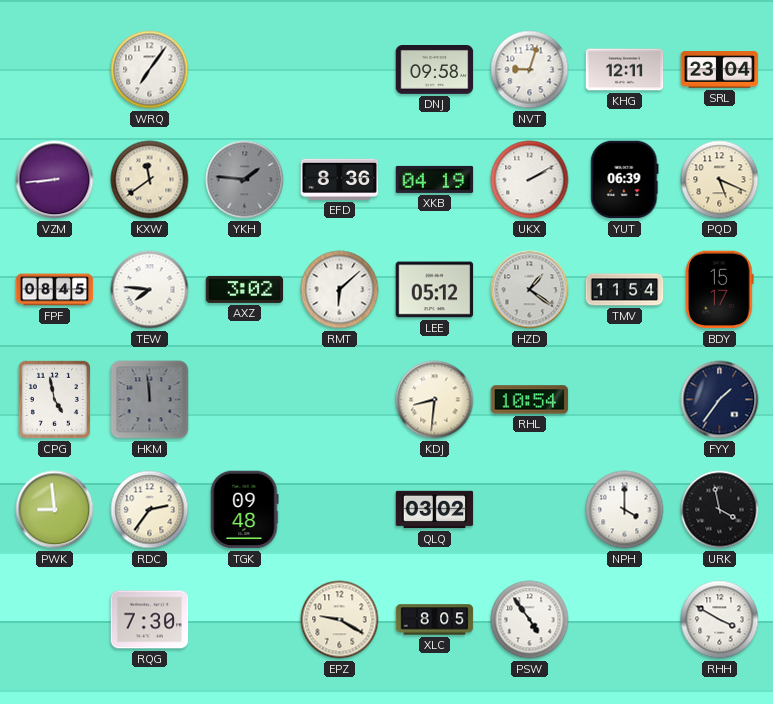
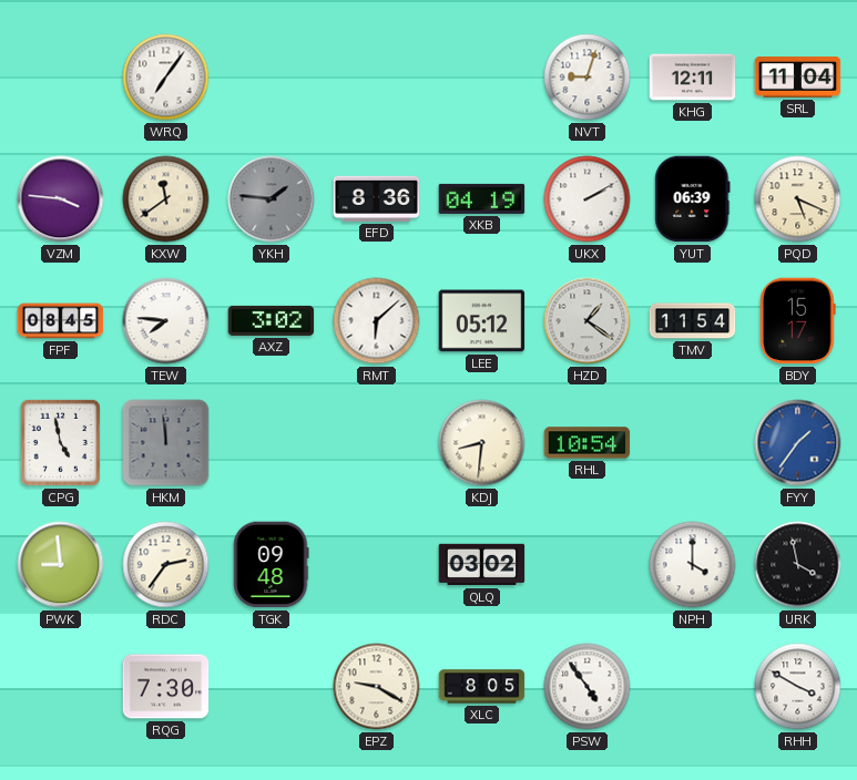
DNJ: 09:58 -> none
SRL: 23:04 -> 11:04
VZM: 8:44 -> 3:46
FYY dial: navy -> blue
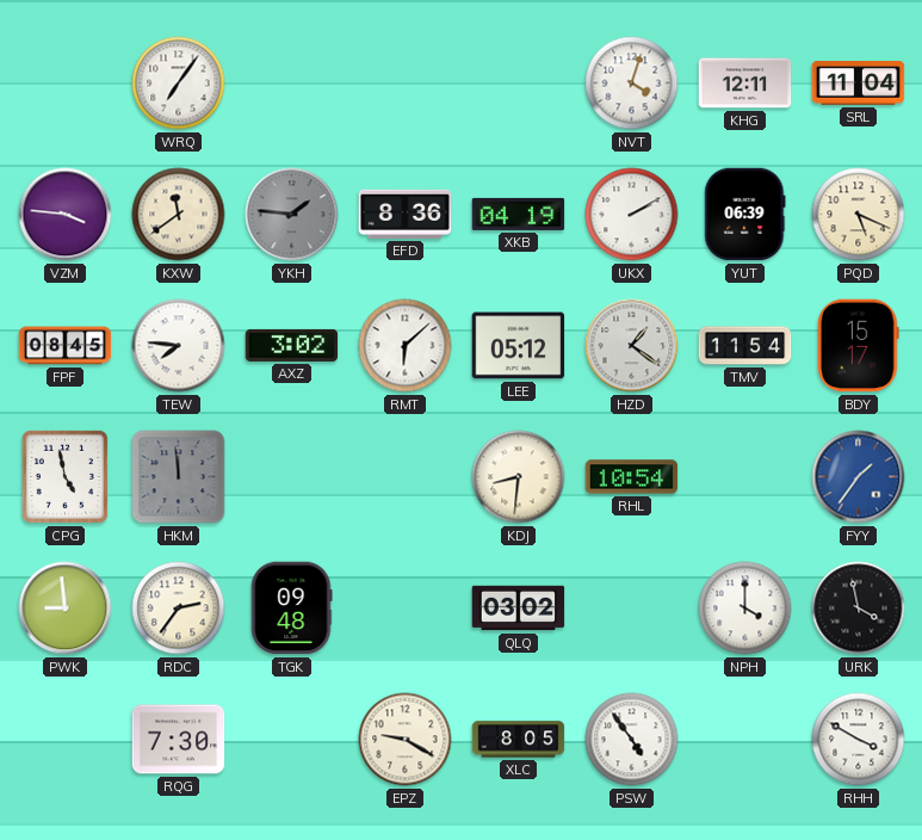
NVT: 9:03 -> 4:03
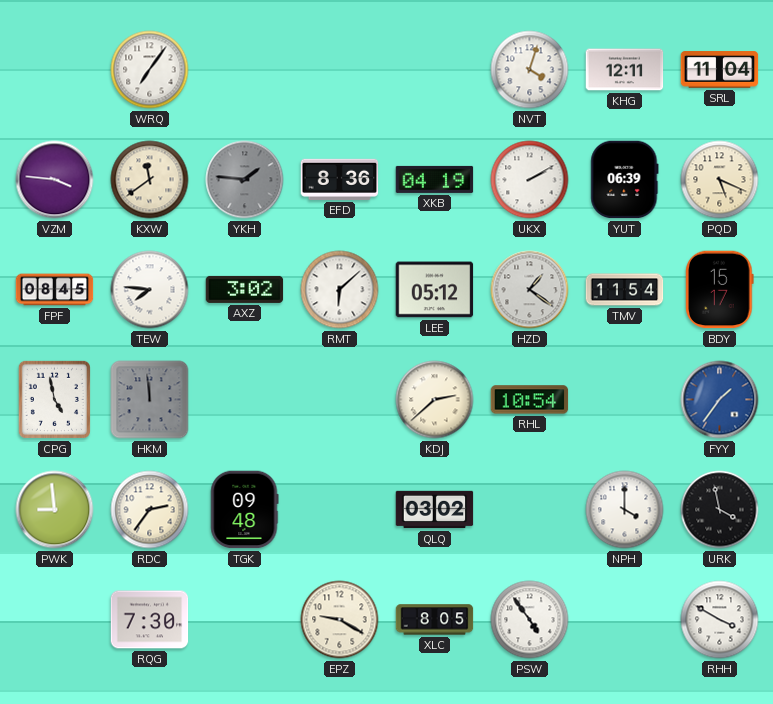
KDJ: 8:31 -> 2:38
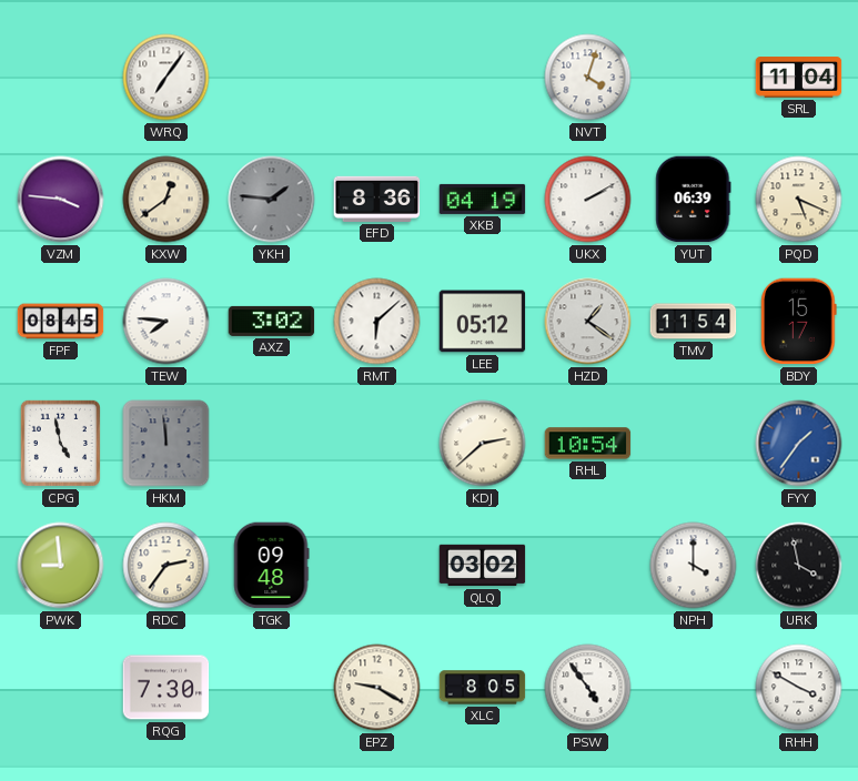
KHG: 12:11 -> none
KXW: 11:39 -> 12:39
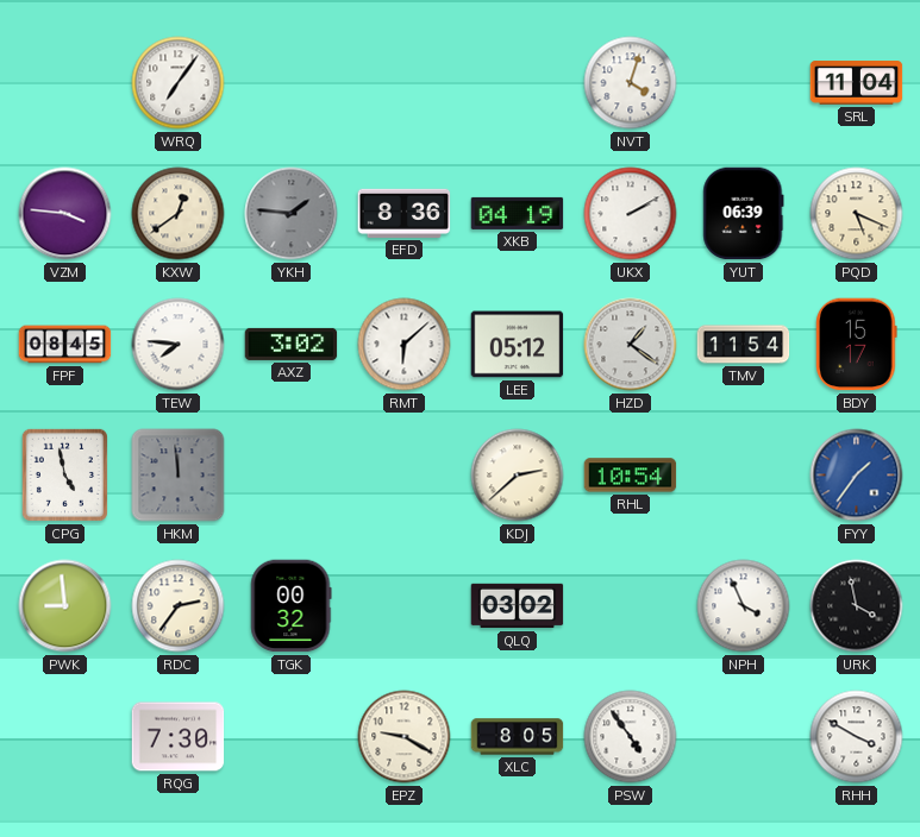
TGK: 09:48 -> 00:32
NPH: 4:00 -> 3:56
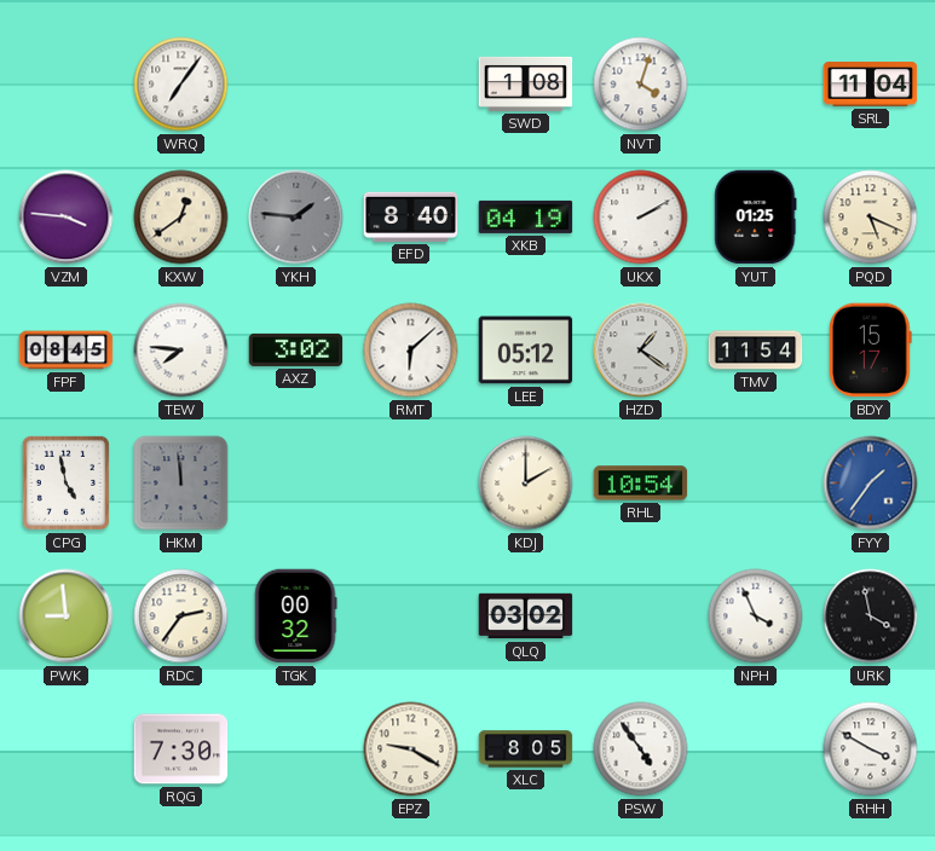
SWD: none -> 1:08
EFD: 8:36 -> 8:40
YUT: 06:39 -> 01:25
KDJ: 2:38 -> 2:00
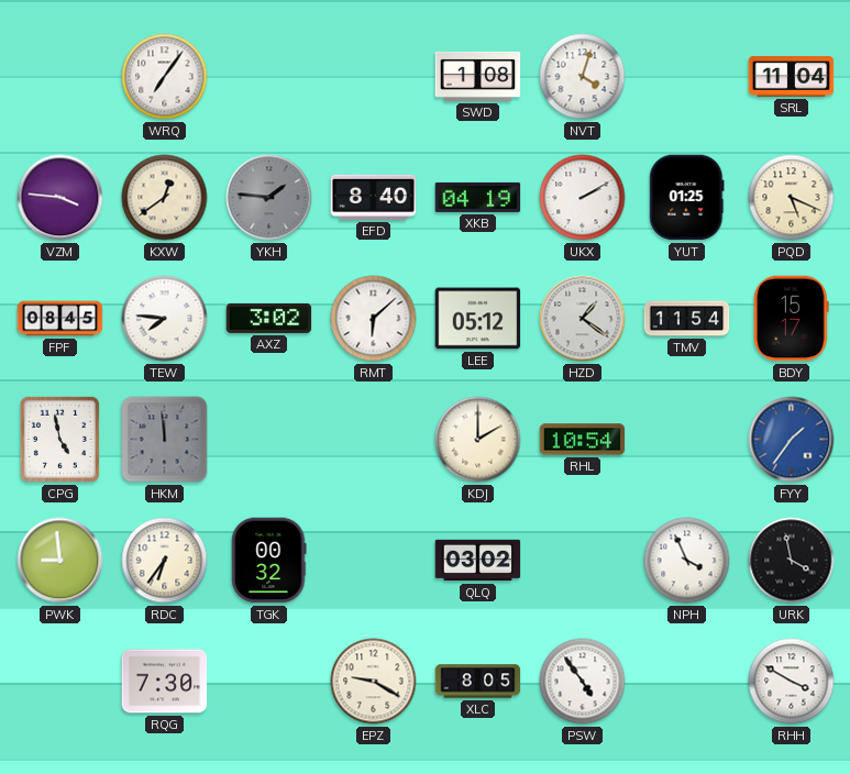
RDC: 2:36 -> 6:36
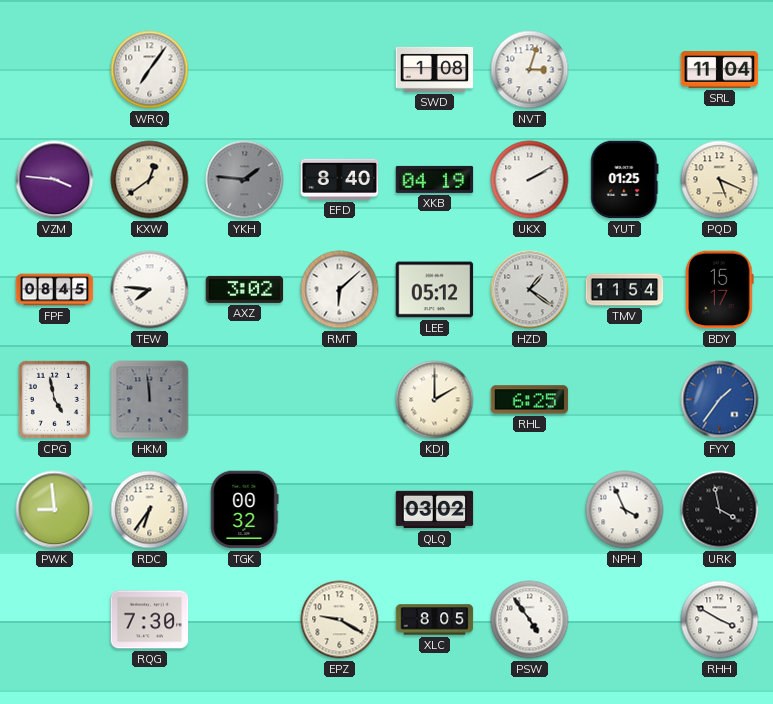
NVT: 4:03 -> 3:03
RHL: 10:54 -> 6:25
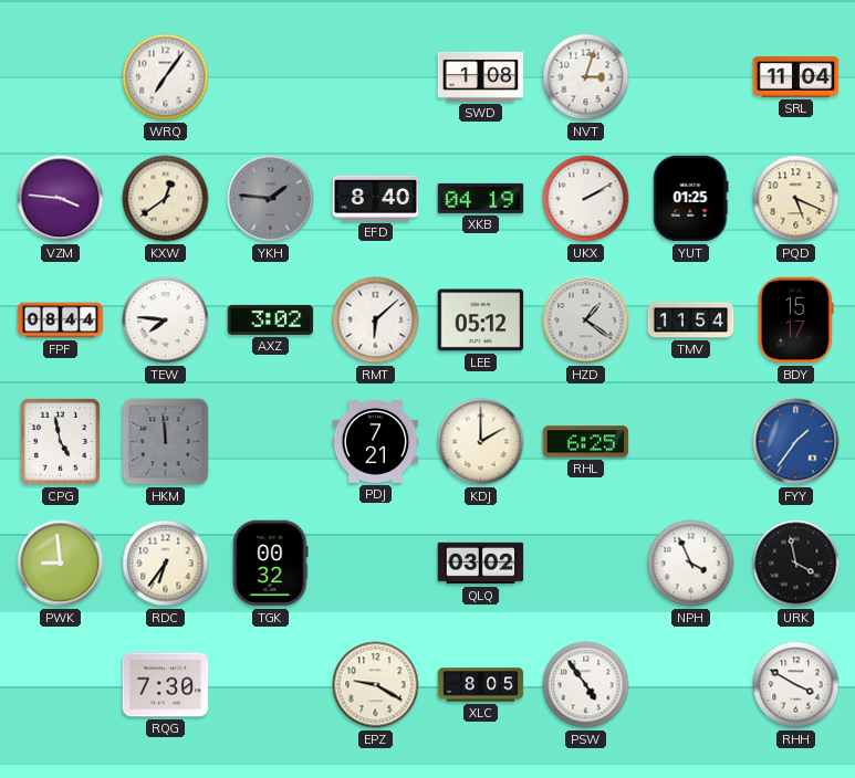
FPF: 08:45 -> 08:44
PDJ: none -> 7:21
